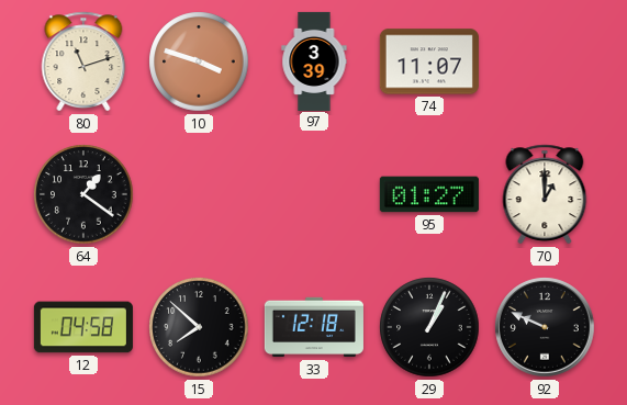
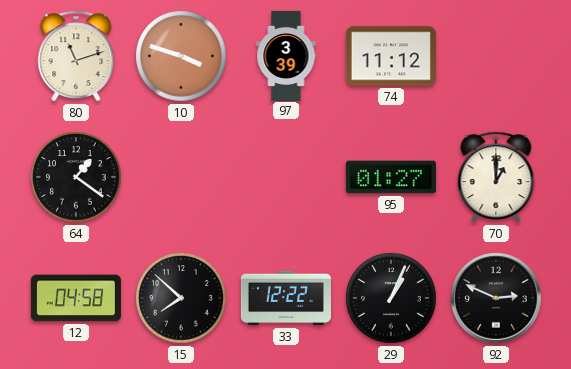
74: 11:07 -> 11:12
33: 12:18 -> 12:22
92: 9:49 -> 2:49
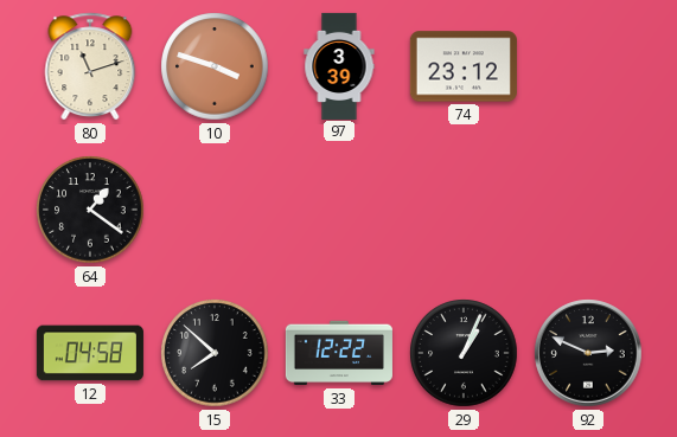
74: 11:12 -> 23:12
95: 01:27 -> none
70: 1:00 -> none
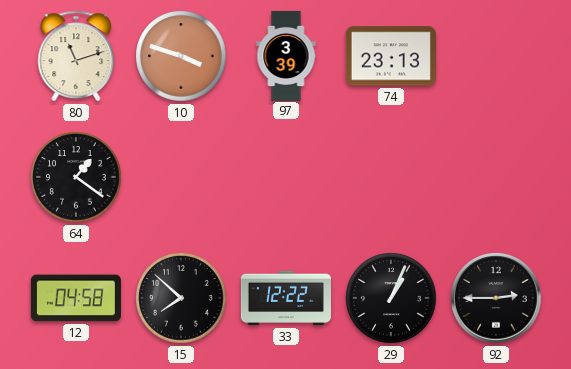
74: 23:12 -> 23:13
92: 2:49 -> 2:45
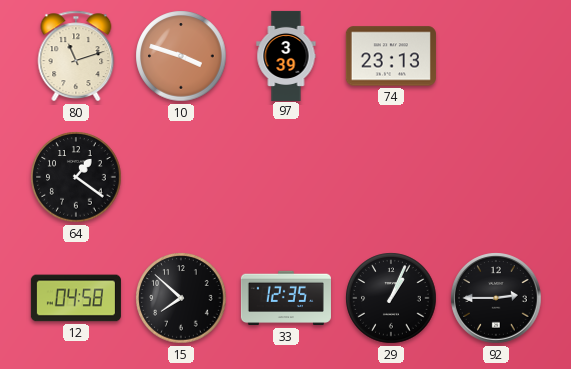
33: 12:22 -> 12:35
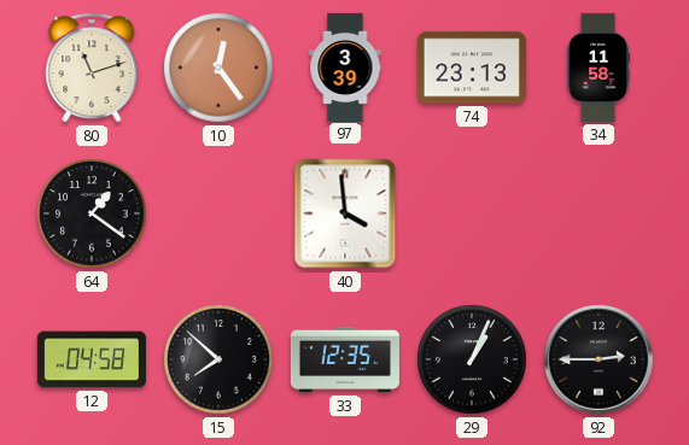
10: 3:48 -> 12:24
34: none -> 11:58
40: none -> 3:59
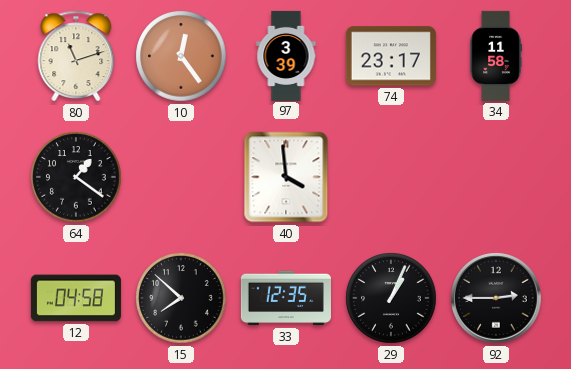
74: 23:13 -> 23:17
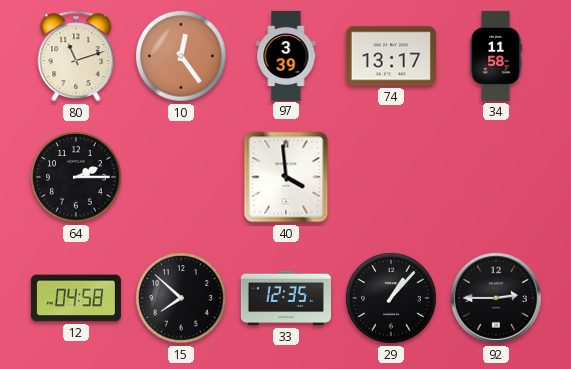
74: 23:17 -> 13:17
64: 1:21 -> 2:15
29: 1:04 -> 1:07
